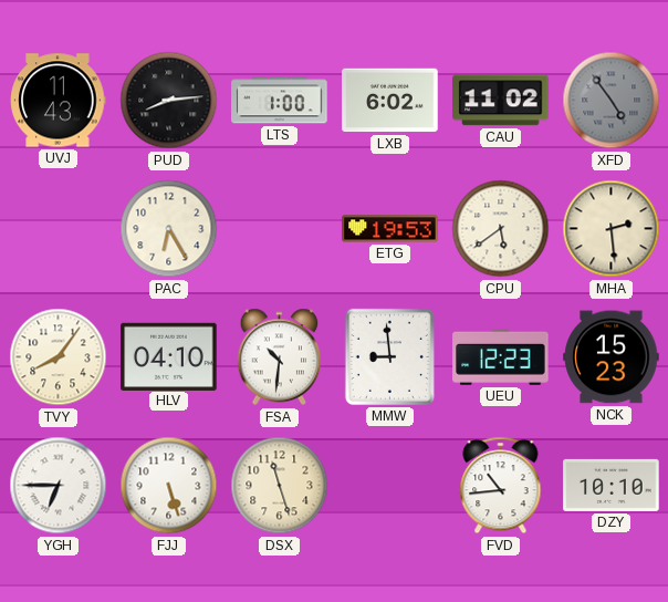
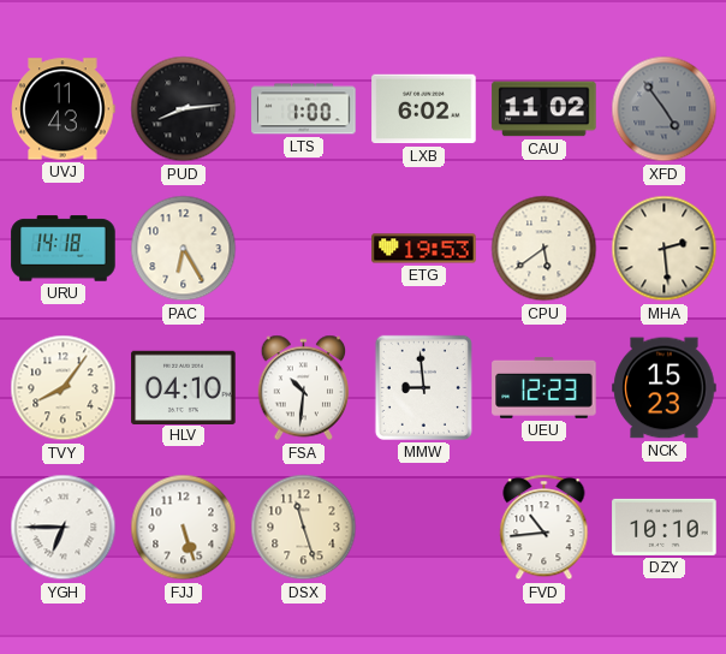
URU: none -> 14:18
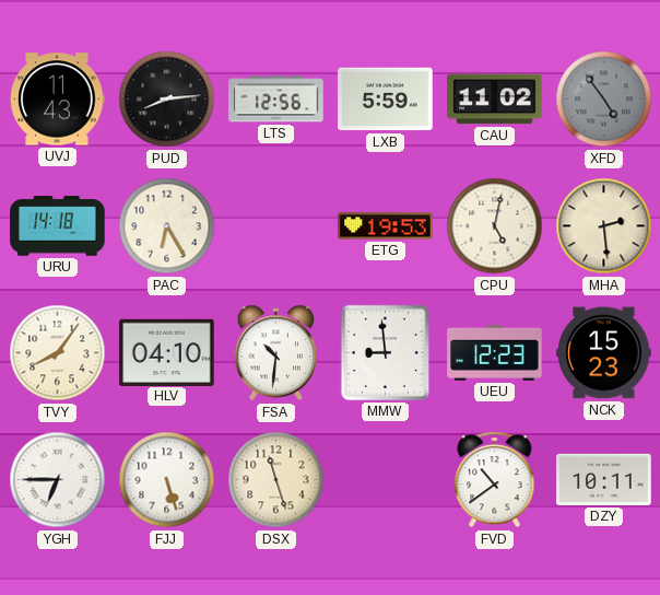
LTS: 1:00 -> 12:56
LXB: 6:02 -> 5:59
CPU: 5:39 -> 5:02
FVD: 10:44 -> 10:39
DZY: 10:10 -> 10:11
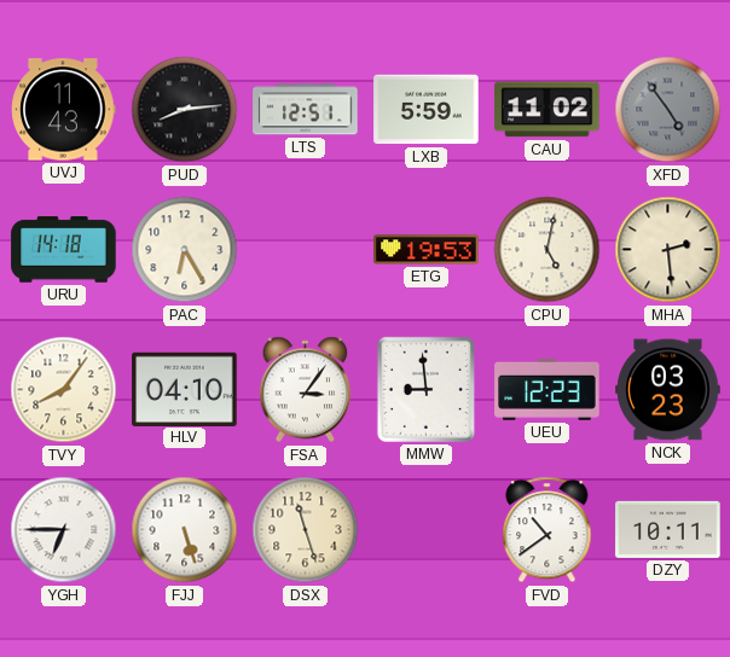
LTS: 12:56 -> 12:51
FSA: 10:31 -> 3:06
NCK: 15:23 -> 03:23
